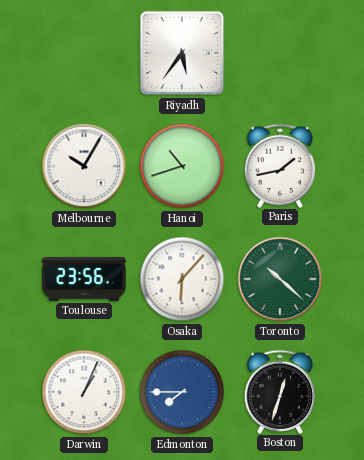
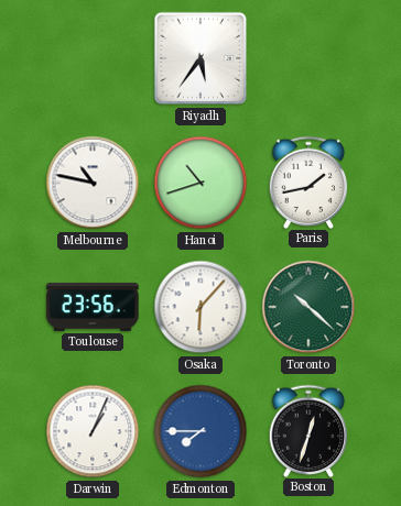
Melbourne: 10:05 -> 10:47
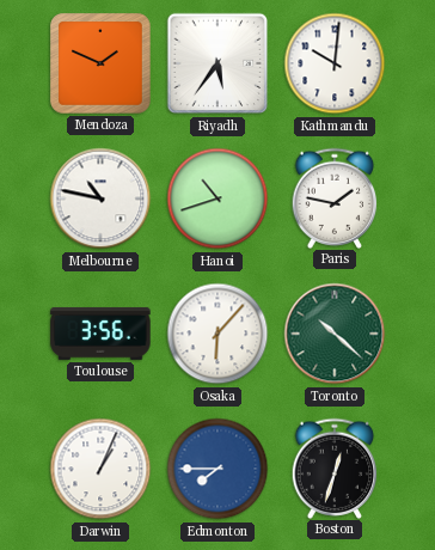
Mendoza: none -> 1:49
Kathmandu: none -> 10:01
Paris: 1:43 -> 1:47
Toulouse: 23:56 -> 3:56
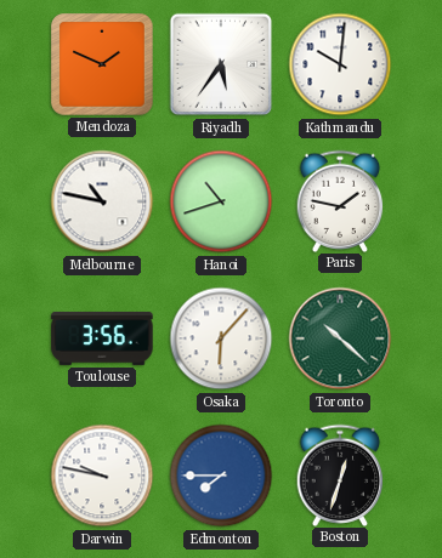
Darwin: 1:04 -> 9:47
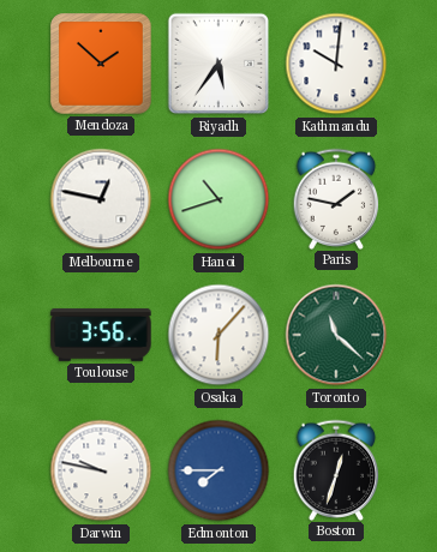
Mendoza: 1:49 -> 1:52
Melbourne: 10:47 -> 12:47
Toronto: 10:22 -> 11:22
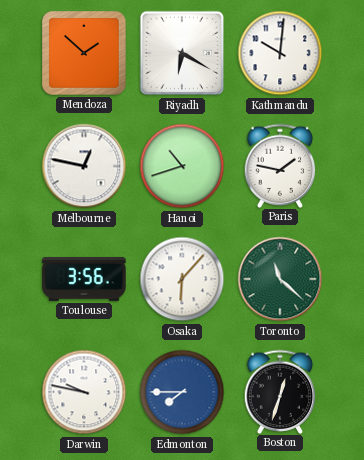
Riyadh: 5:36 -> 6:20
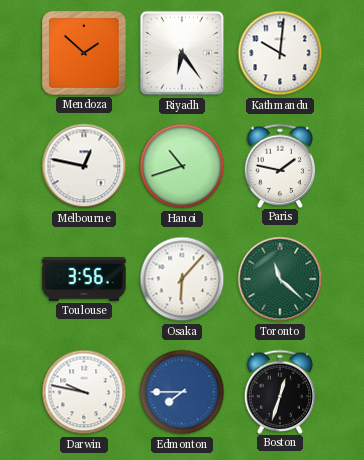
Riyadh: 6:20 -> 6:24
